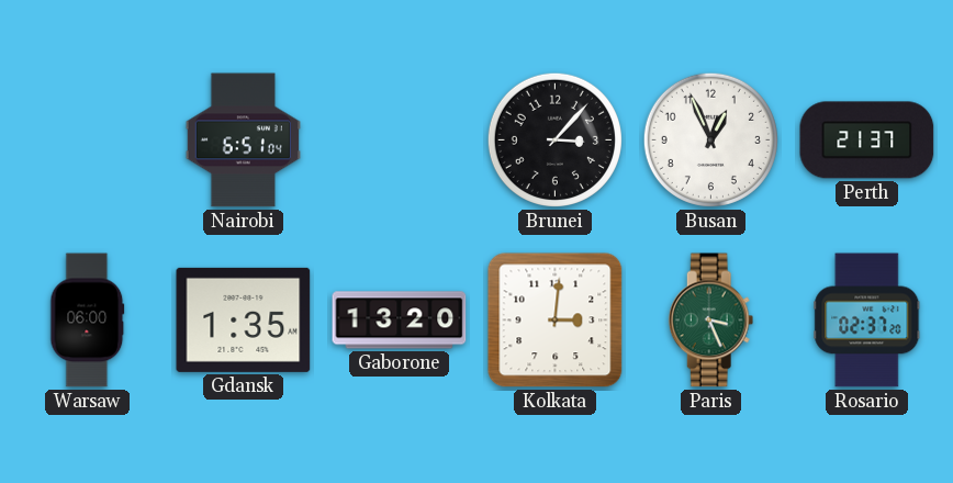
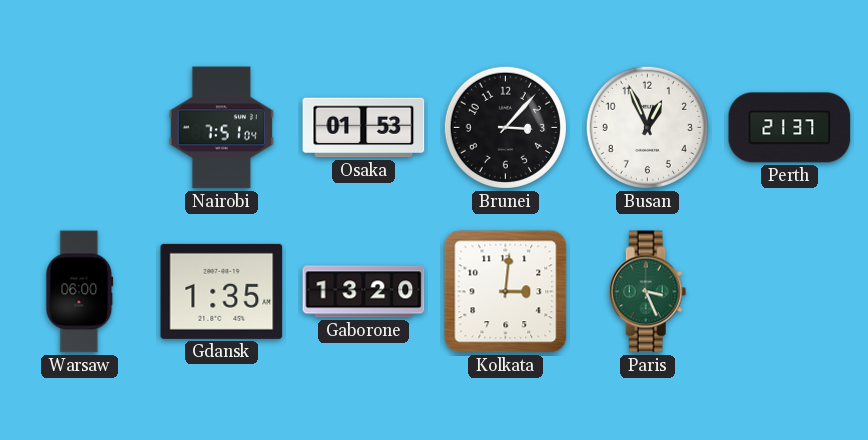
Nairobi: 6:51 -> 7:51
Osaka: none -> 01:53
Rosario: 02:37 -> none
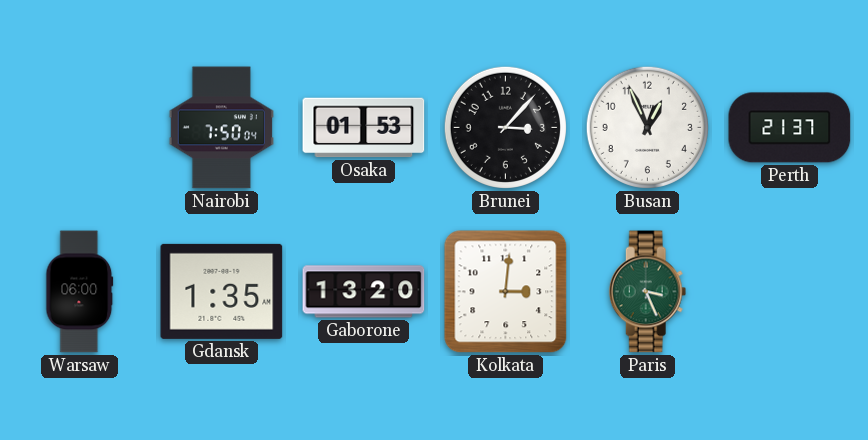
Nairobi: 7:51 -> 7:50
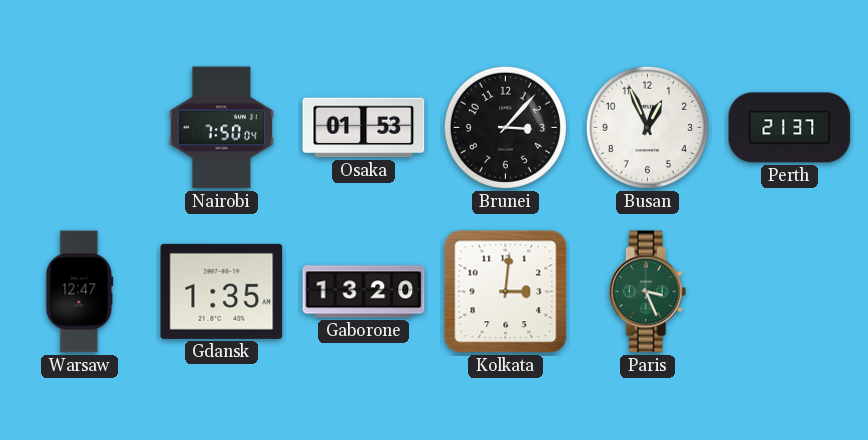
Warsaw: 06:00 -> 12:47
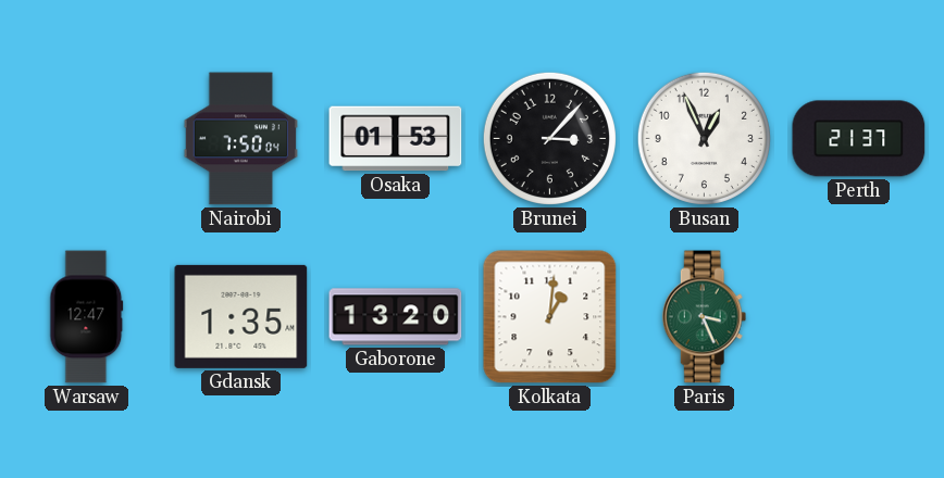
Kolkata: 3:01 -> 1:01
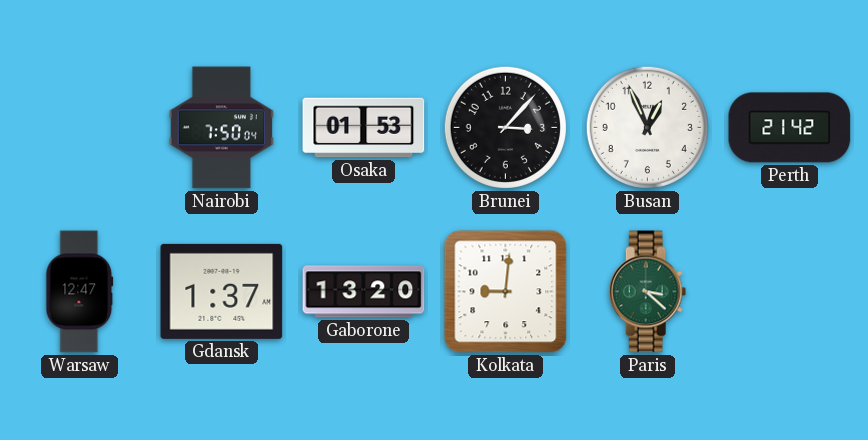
Perth: 21:37 -> 21:42
Gdansk: 1:35 -> 1:37
Kolkata: 1:01 -> 9:01
Paris: 3:26 -> 3:22
